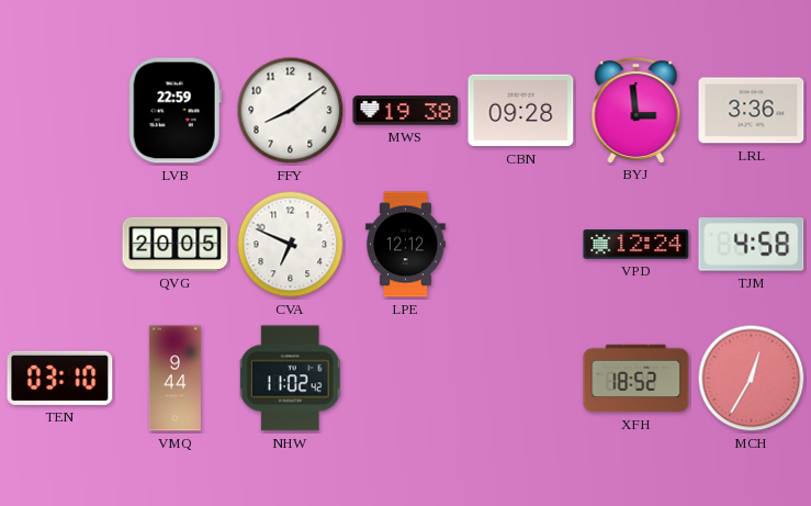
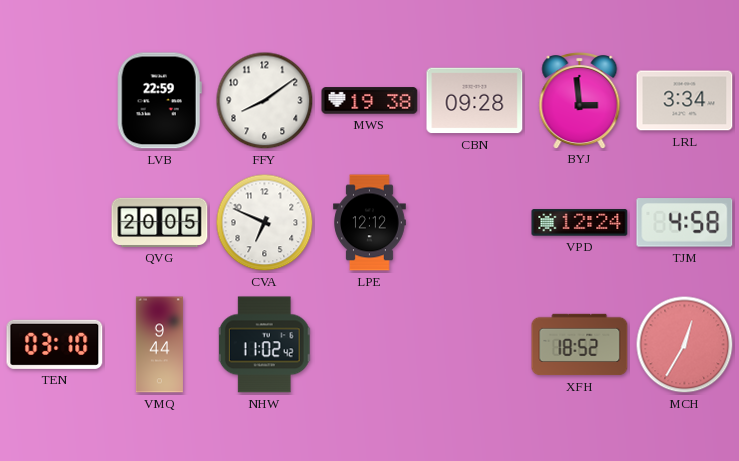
LRL: 3:36 -> 3:34
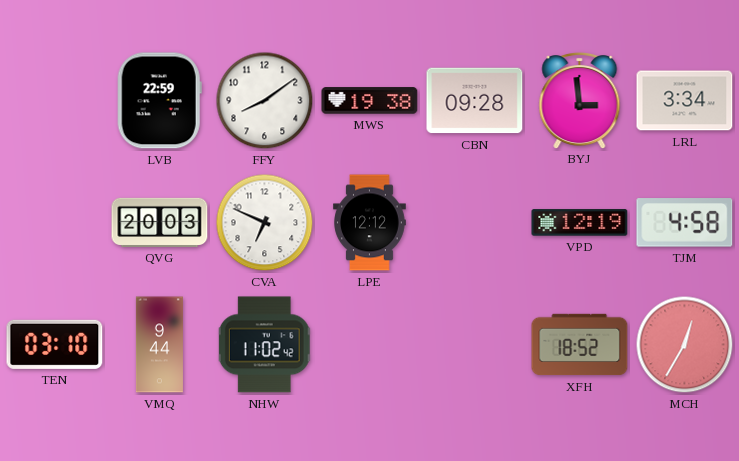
QVG: 20:05 -> 20:03
VPD: 12:24 -> 12:19
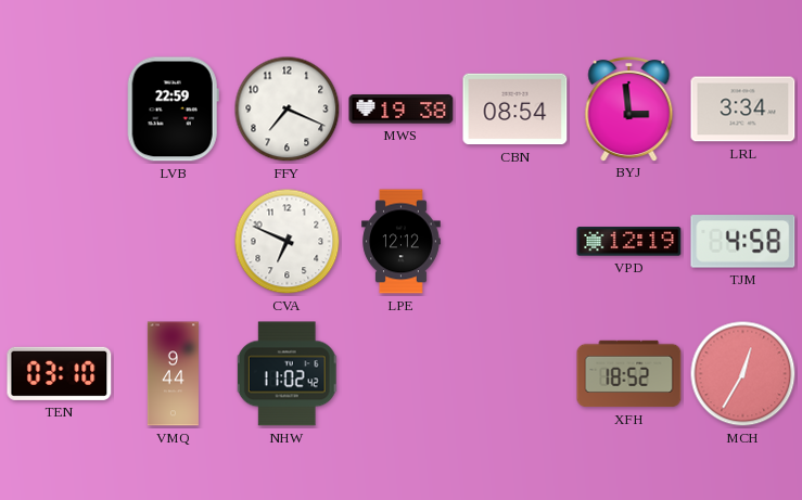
FFY: 8:09 -> 7:19
CBN: 09:28 -> 08:54
QVG: 20:03 -> none
